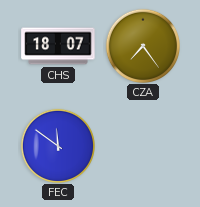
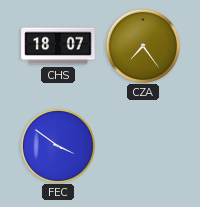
FEC: 11:51 -> 3:51
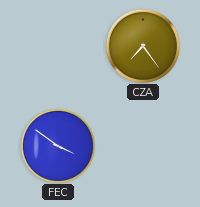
CHS: 18:07 -> none
